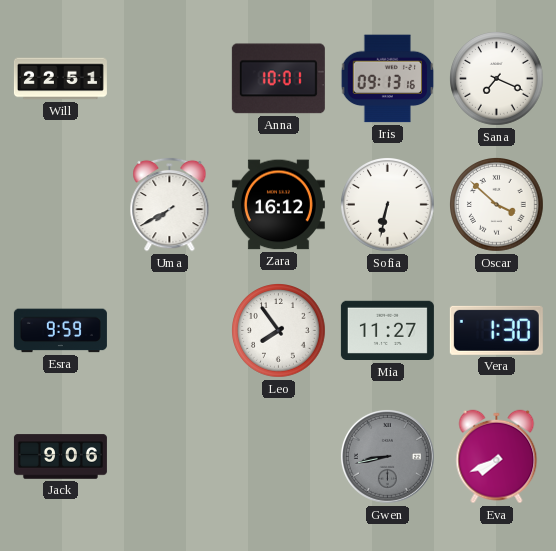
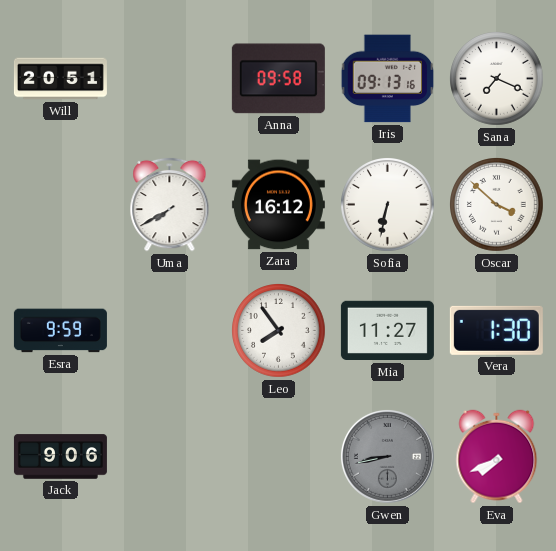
Will: 22:51 -> 20:51
Anna: 10:01 -> 09:58
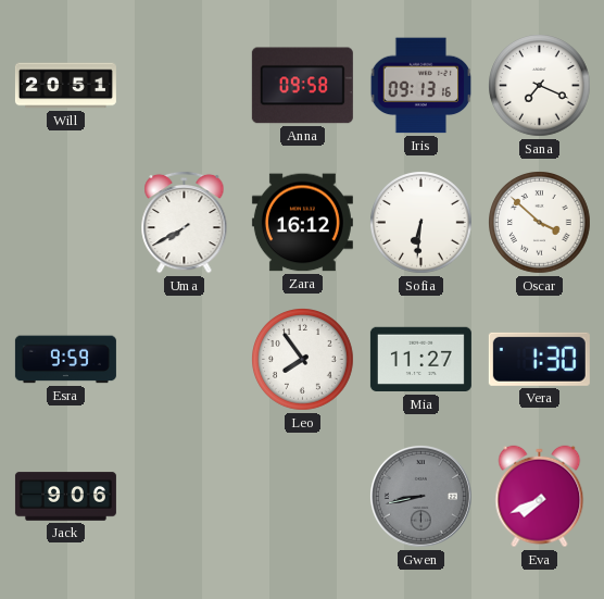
Sofia: 6:32 -> 6:31
